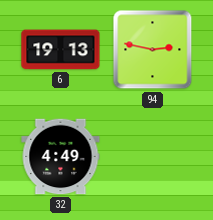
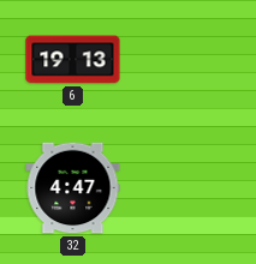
94: 2:47 -> none
32: 4:49 -> 4:47
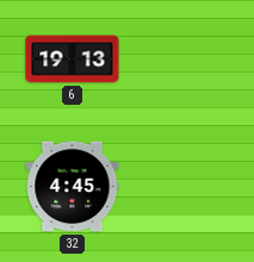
32: 4:47 -> 4:45
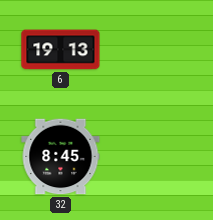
32: 4:45 -> 8:45
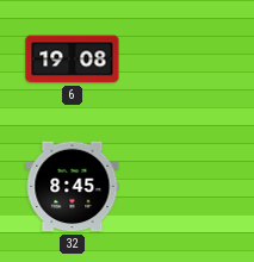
6: 19:13 -> 19:08
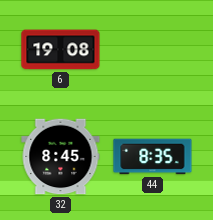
44: none -> 8:35
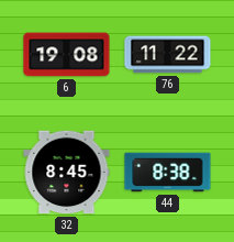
76: none -> 11:22
44: 8:35 -> 8:38
